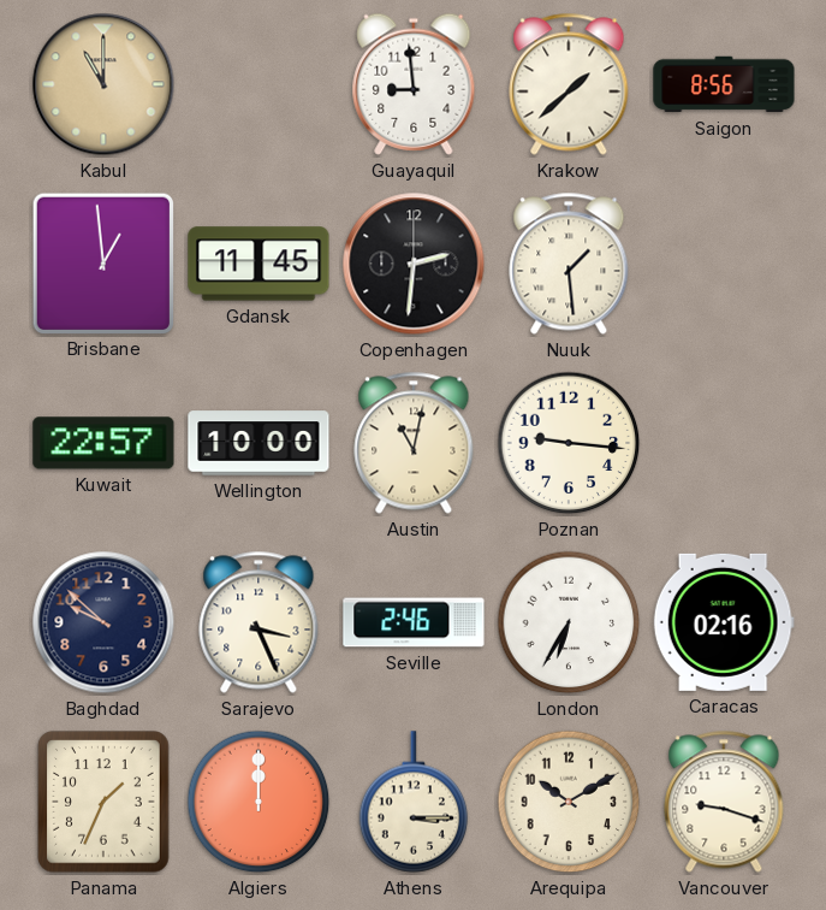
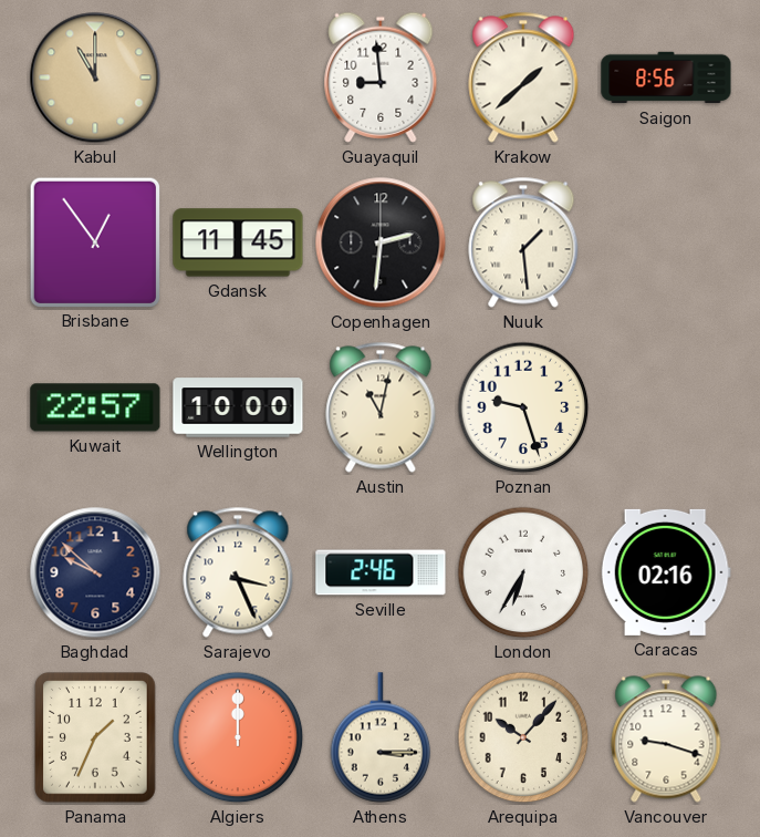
Brisbane: 12:59 -> 12:54
Poznan: 9:16 -> 9:27
Arequipa: 10:10 -> 10:07
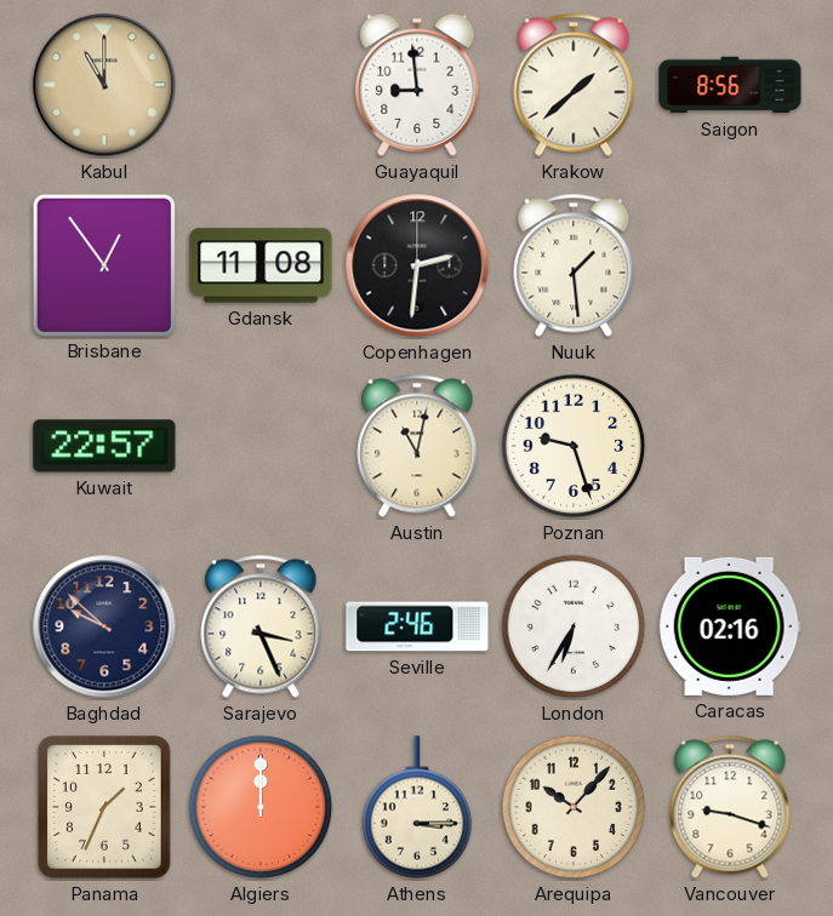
Gdansk: 11:45 -> 11:08
Wellington: 10:00 -> none
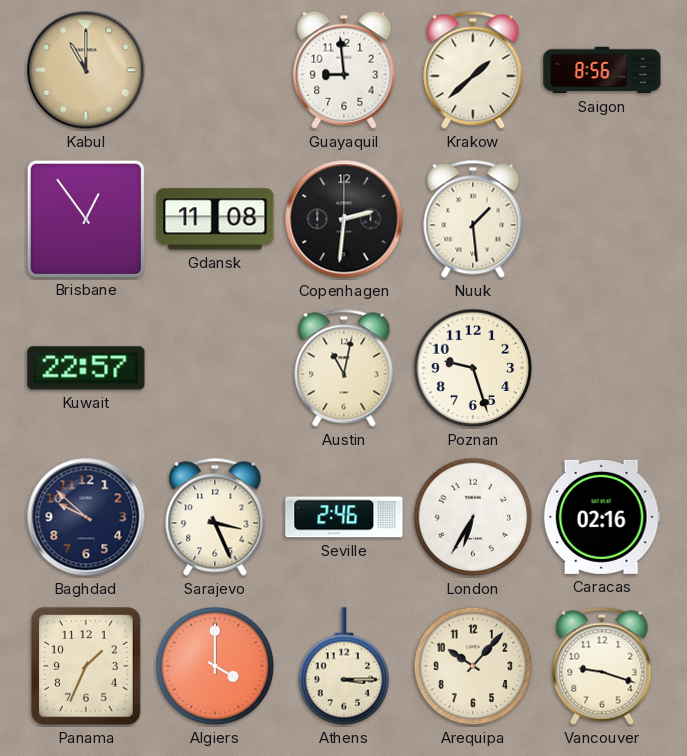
Algiers: 12:00 -> 4:00
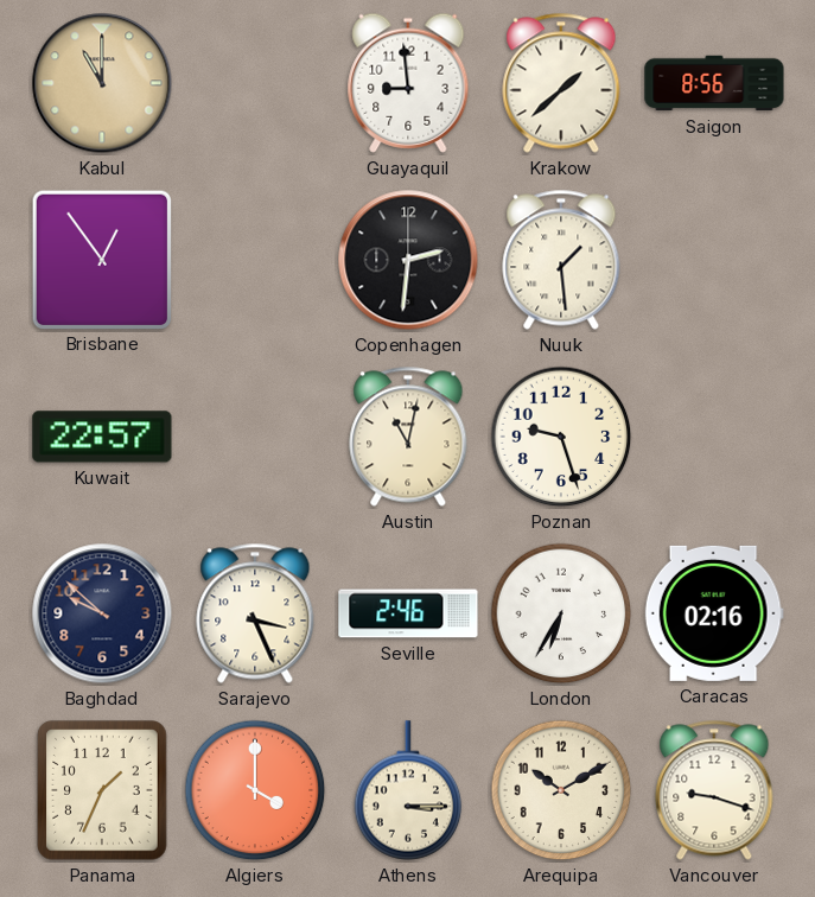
Gdansk: 11:08 -> none
Arequipa: 10:07 -> 10:10
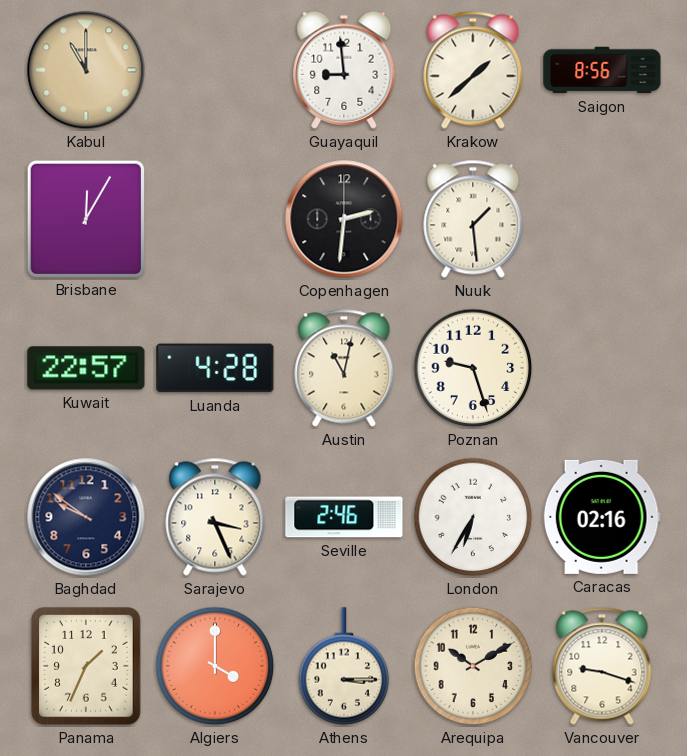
Brisbane: 12:54 -> 12:05
Luanda: none -> 4:28
Baghdad: 9:52 -> 9:51
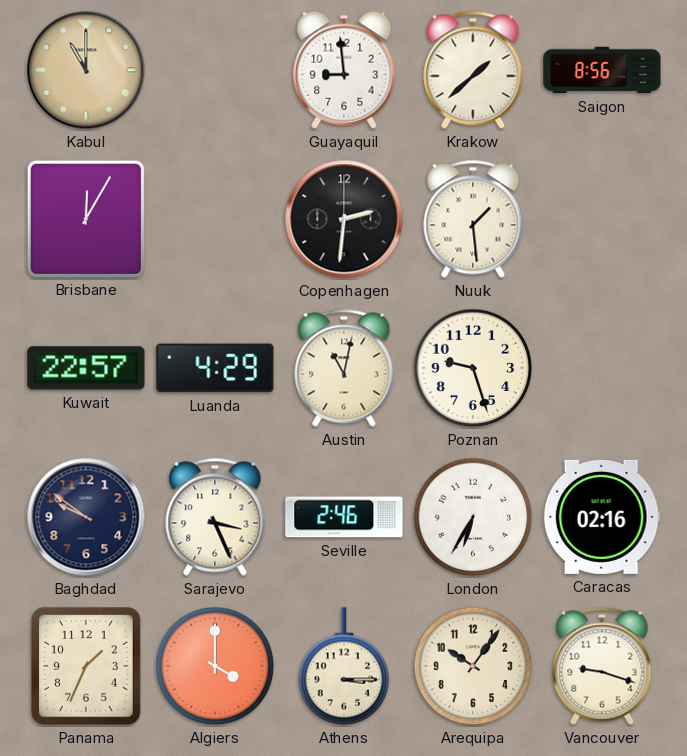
Luanda: 4:28 -> 4:29
Arequipa: 10:10 -> 10:06
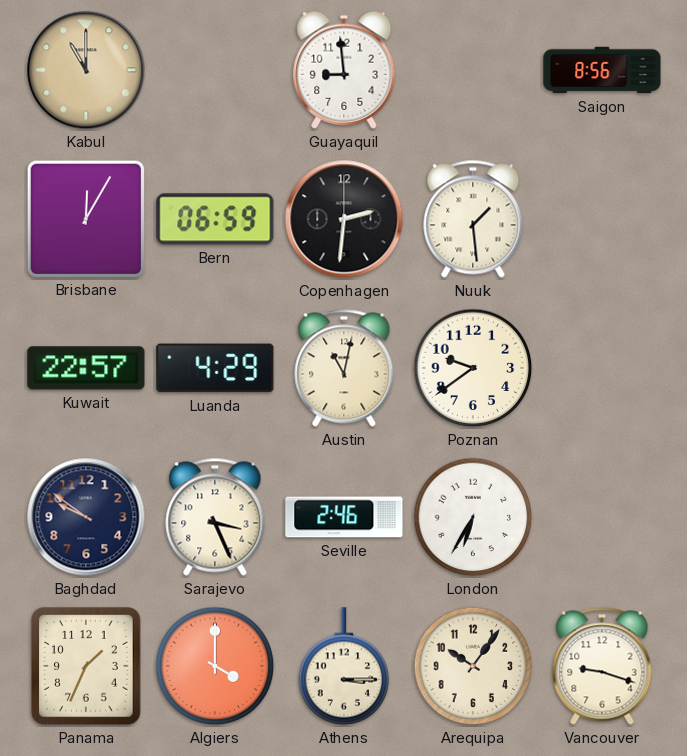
Krakow: 1:38 -> none
Bern: none -> 06:59
Poznan: 9:27 -> 9:39
Caracas: 02:16 -> none
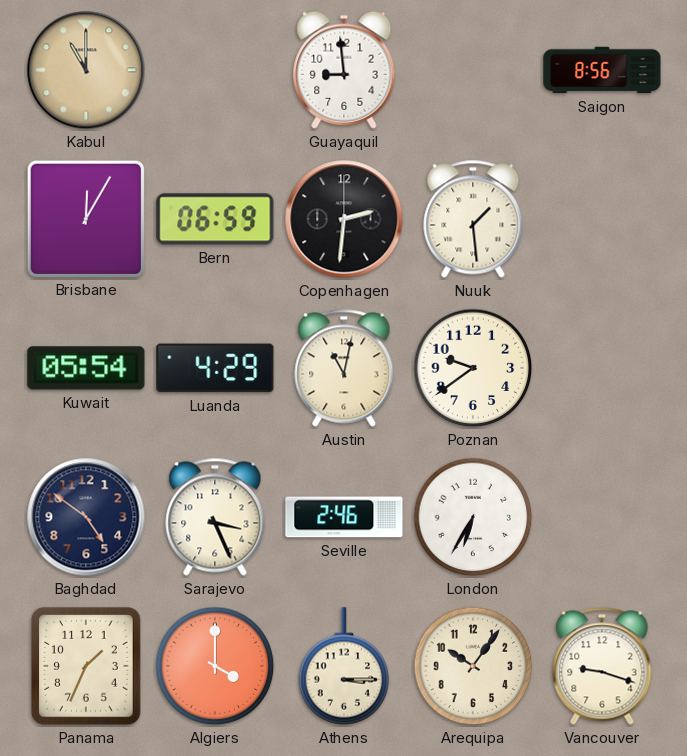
Kuwait: 22:57 -> 05:54
Baghdad: 9:51 -> 4:51
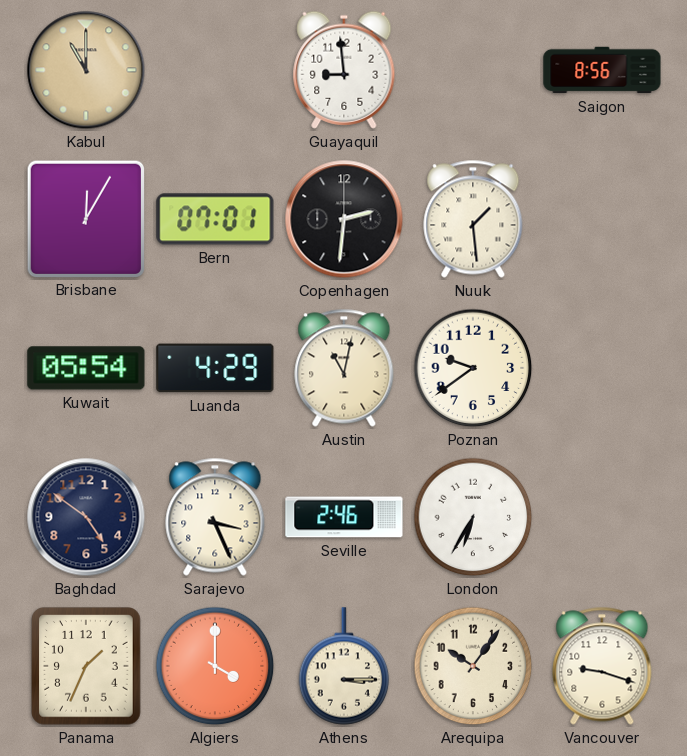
Bern: 06:59 -> 07:01
